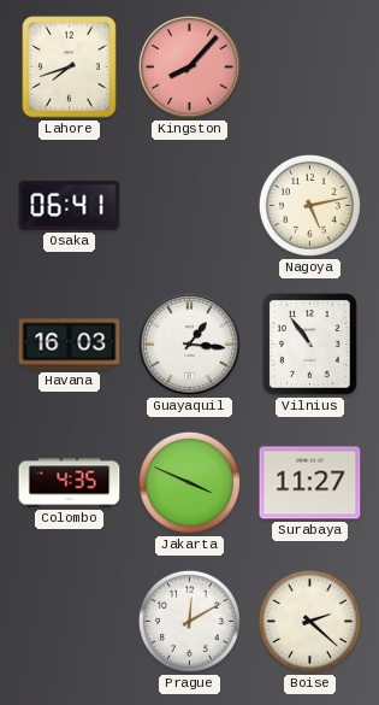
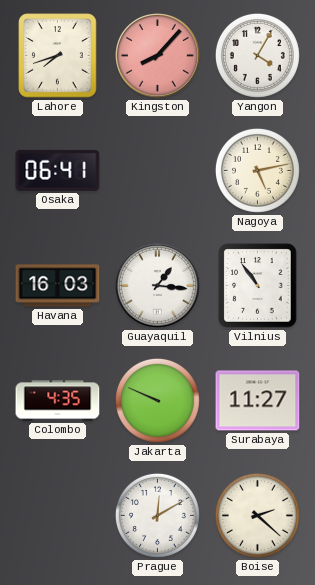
Yangon: none -> 4:05
Jakarta: 3:49 -> 9:49
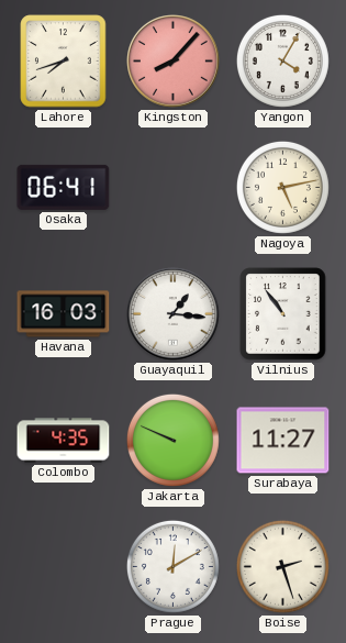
Boise: 2:22 -> 2:27
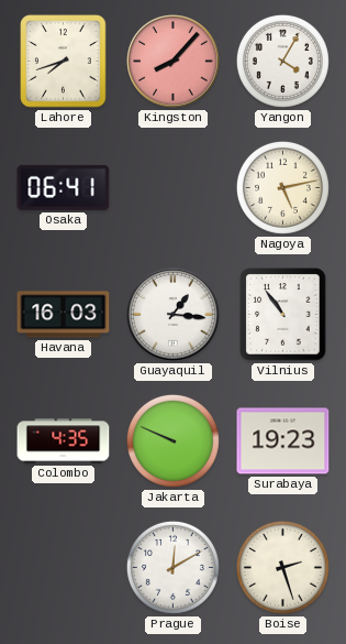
Surabaya: 11:27 -> 19:23
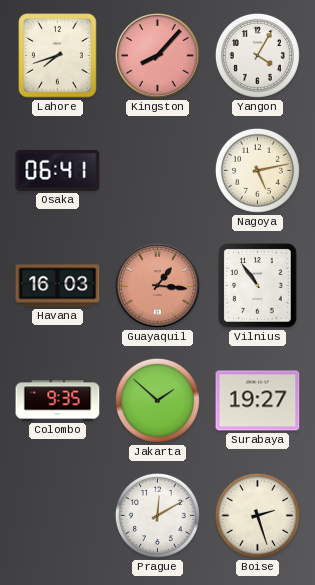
Guayaquil dial: white -> salmon
Colombo: 4:35 -> 9:35
Jakarta: 9:49 -> 1:52
Surabaya: 19:23 -> 19:27
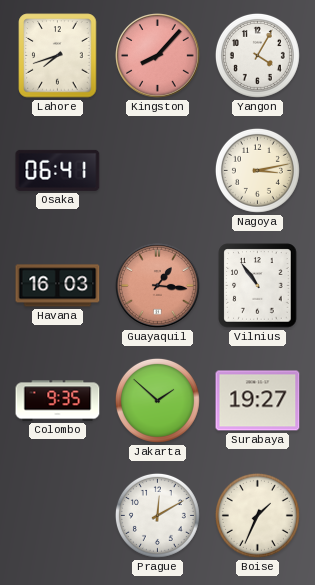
Nagoya: 5:13 -> 3:13
Boise: 2:27 -> 1:34
